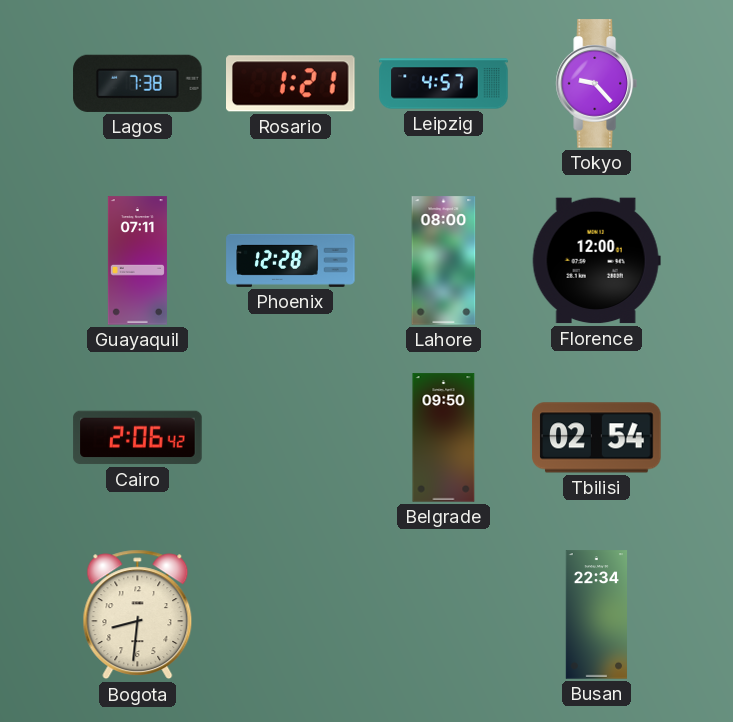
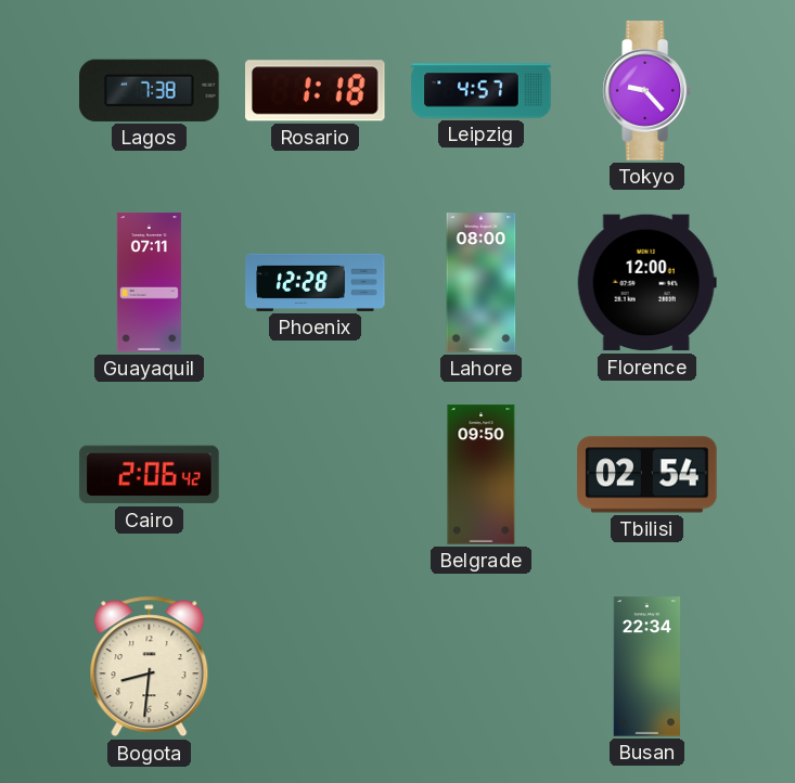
Rosario: 1:21 -> 1:18
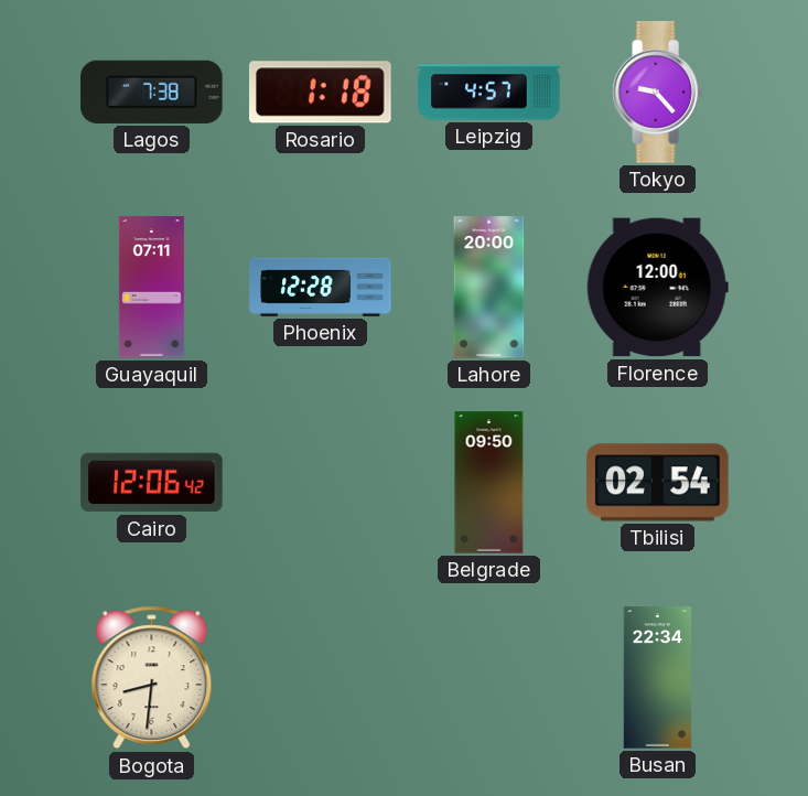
Lahore: 08:00 -> 20:00
Cairo: 2:06 -> 12:06
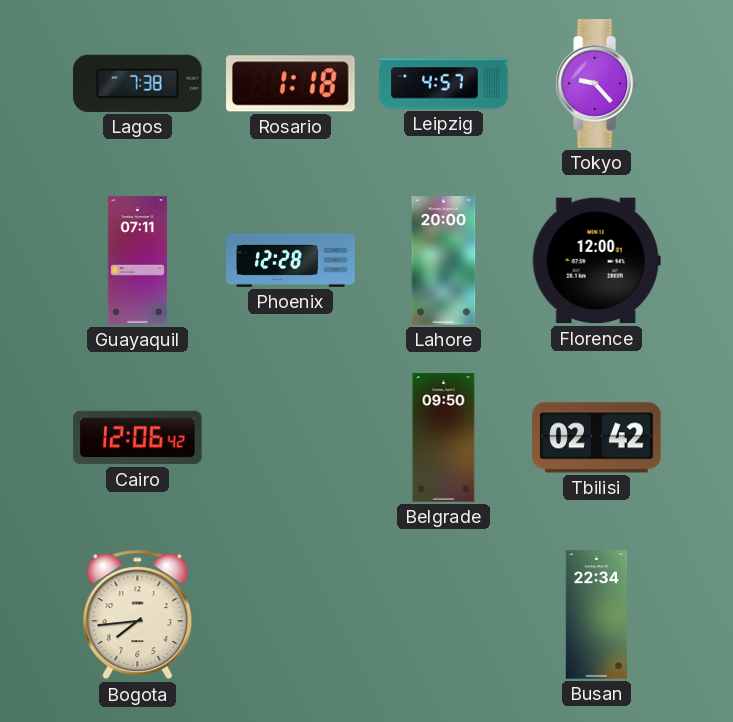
Tbilisi: 02:54 -> 02:42
Bogota: 8:31 -> 7:44
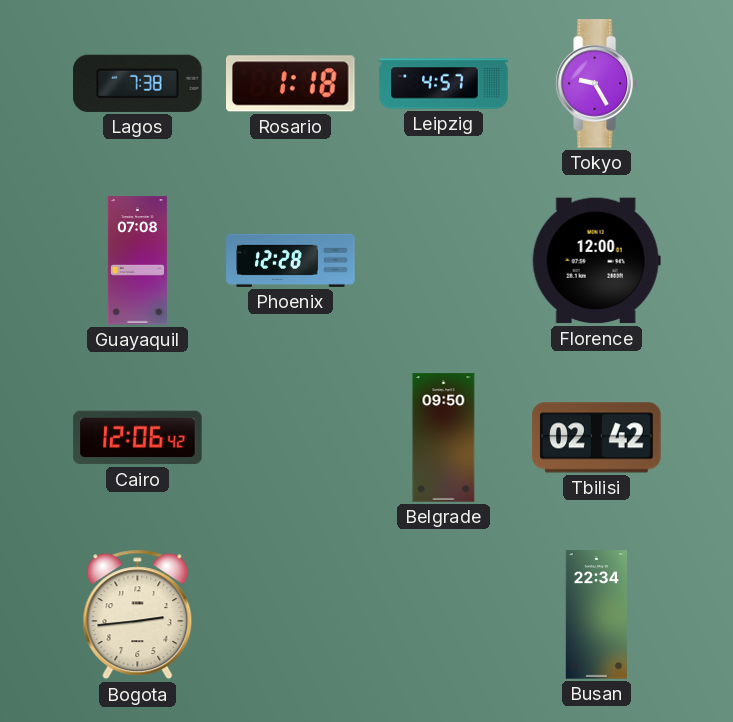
Tokyo: 9:23 -> 9:25
Guayaquil: 07:11 -> 07:08
Lahore: 20:00 -> none
Bogota: 7:44 -> 2:44
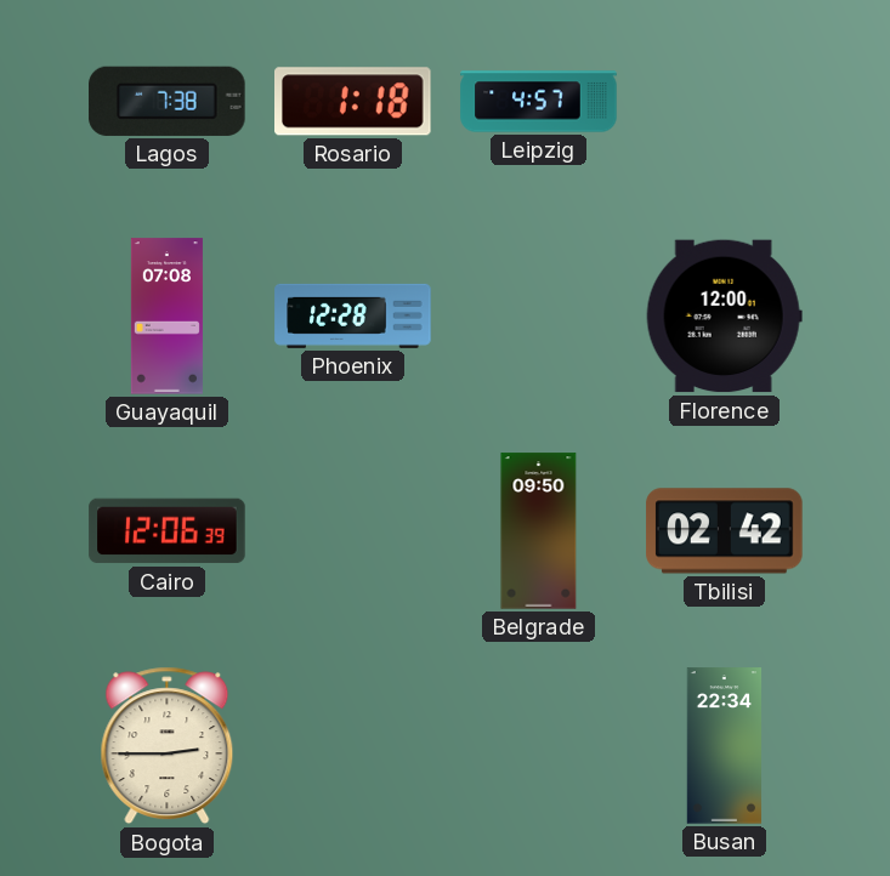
Tokyo: 9:25 -> none
Cairo: 12:06:42 -> 12:06:39
Bogota: 2:44 -> 2:45
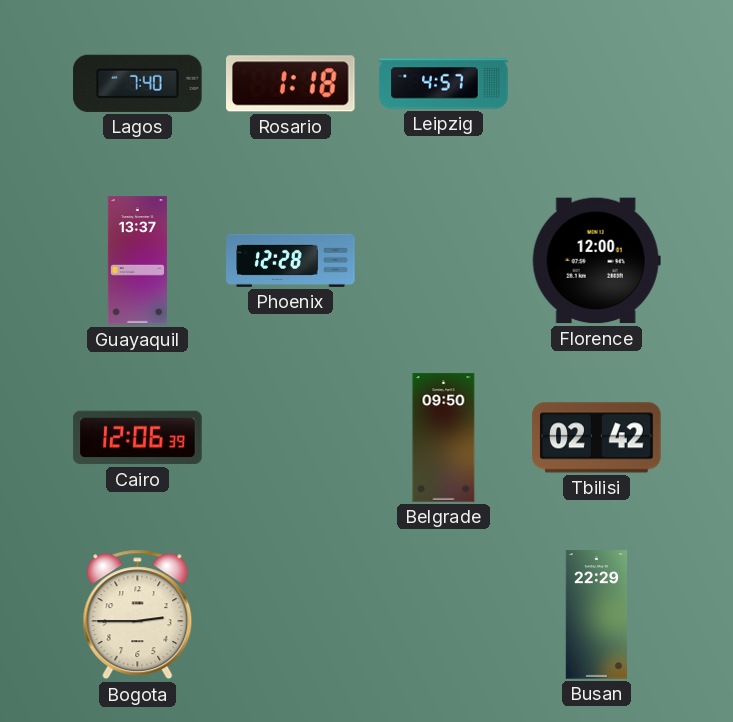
Lagos: 7:38 -> 7:40
Guayaquil: 07:08 -> 13:37
Busan: 22:34 -> 22:29
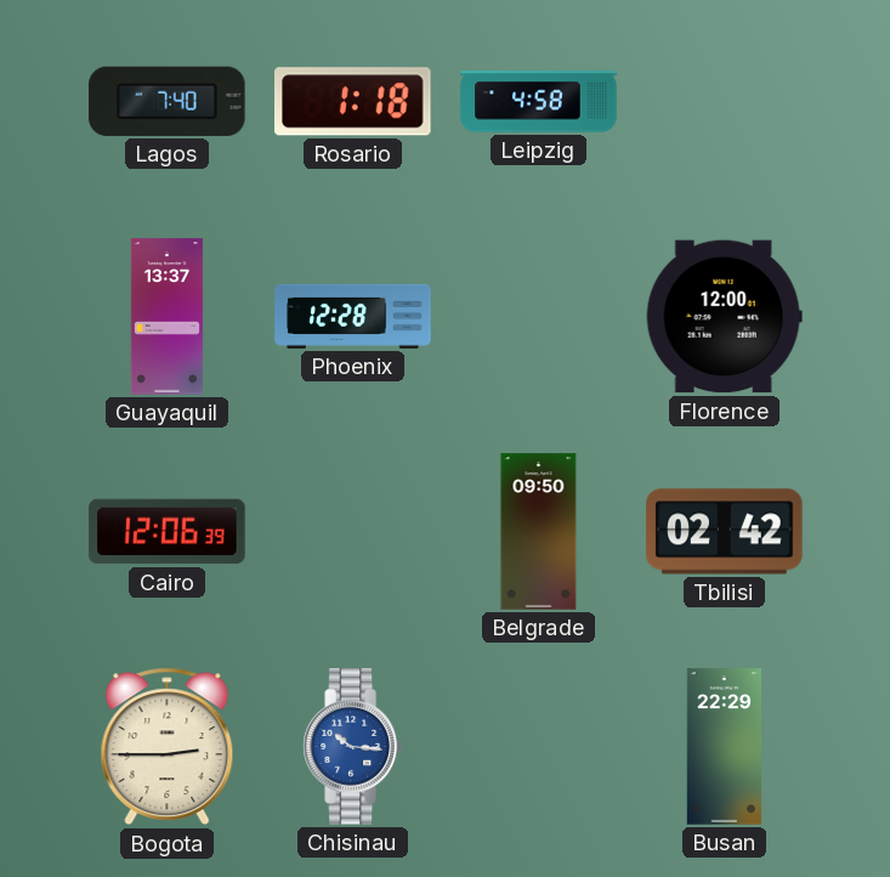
Leipzig: 4:57 -> 4:58
Chisinau: none -> 10:16
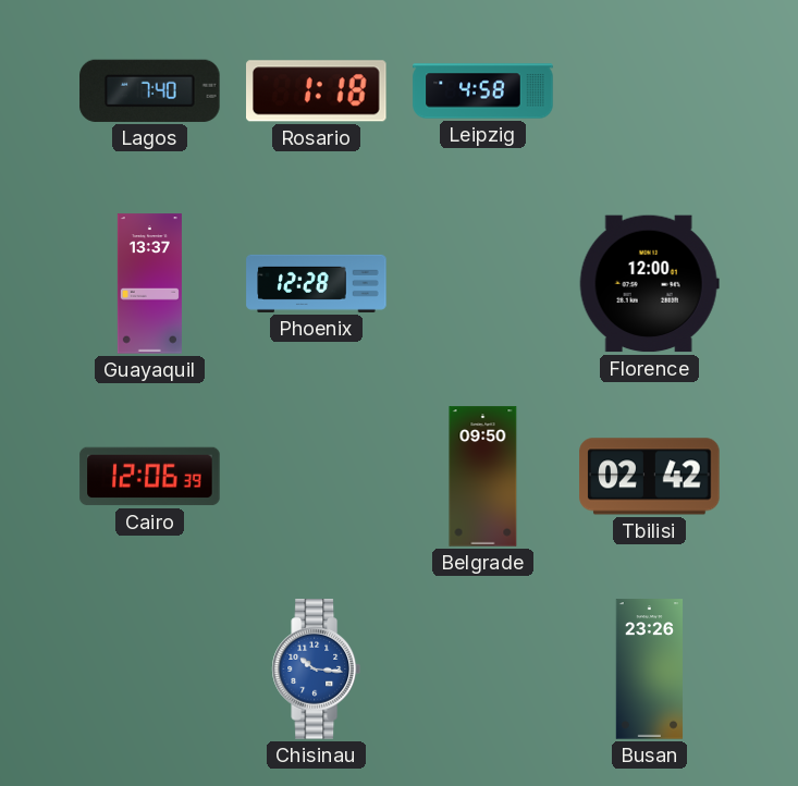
Bogota: 2:45 -> none
Busan: 22:29 -> 23:26
